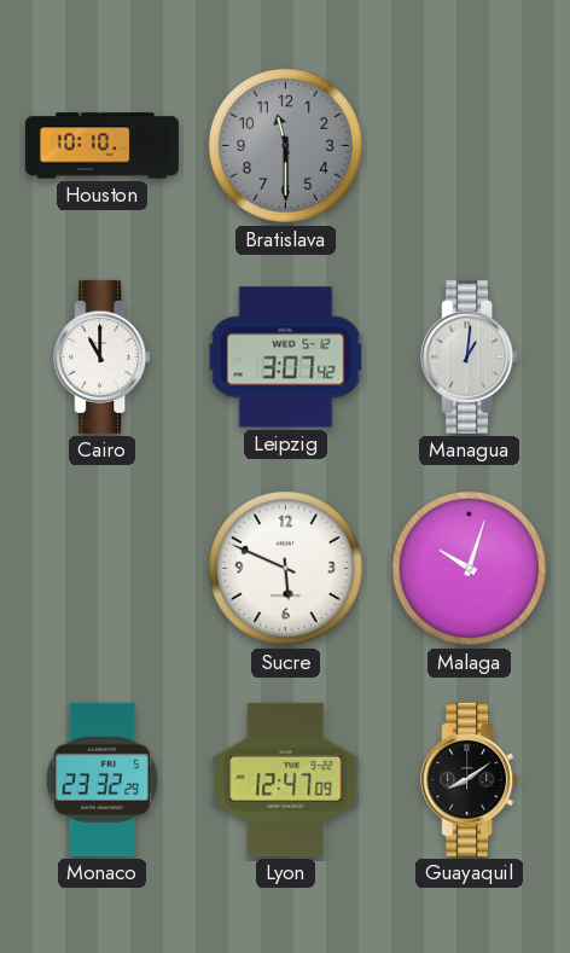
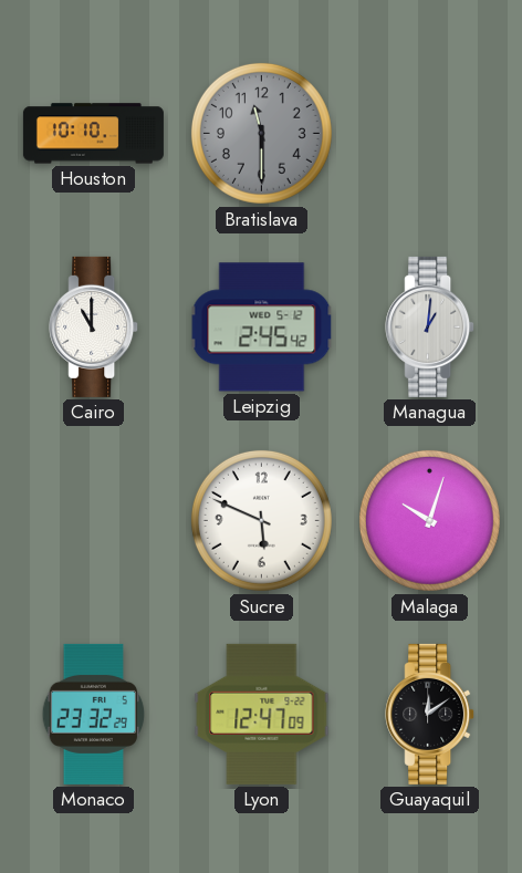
Leipzig: 3:07 -> 2:45
Guayaquil: 8:09 -> 12:09
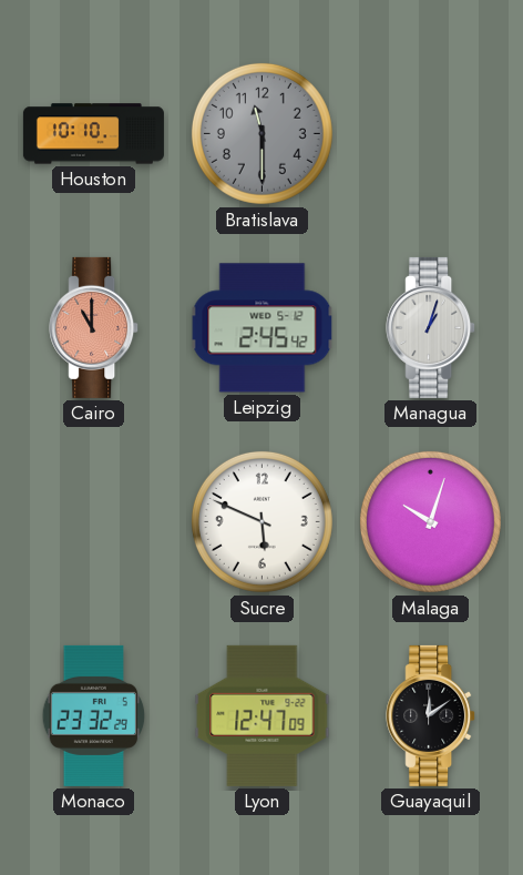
Cairo dial: white -> salmon
Managua: 1:01 -> 1:03
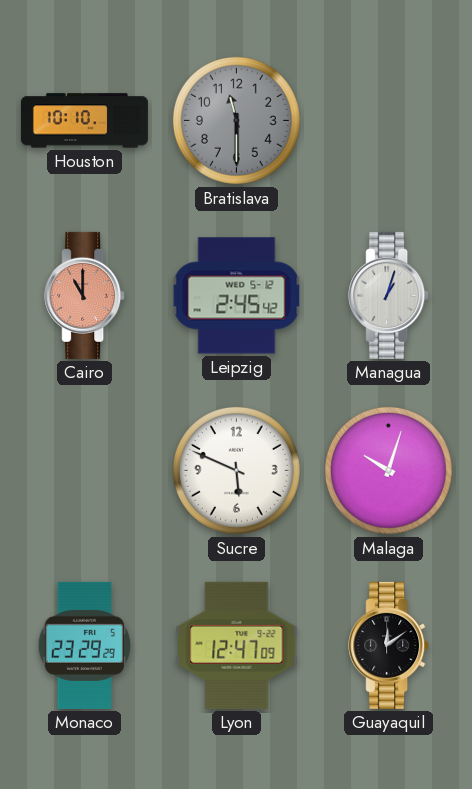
Monaco: 23:32 -> 23:29
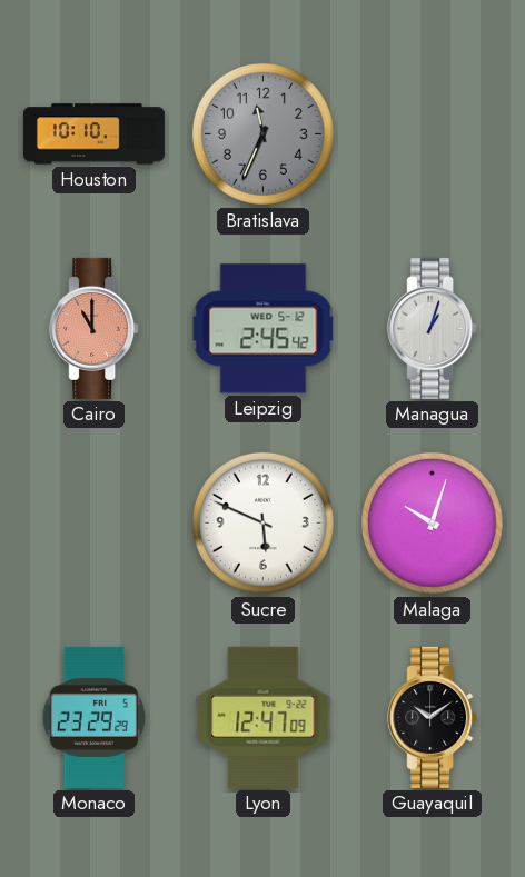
Bratislava: 11:30 -> 11:34
Guayaquil: 12:09 -> 10:09
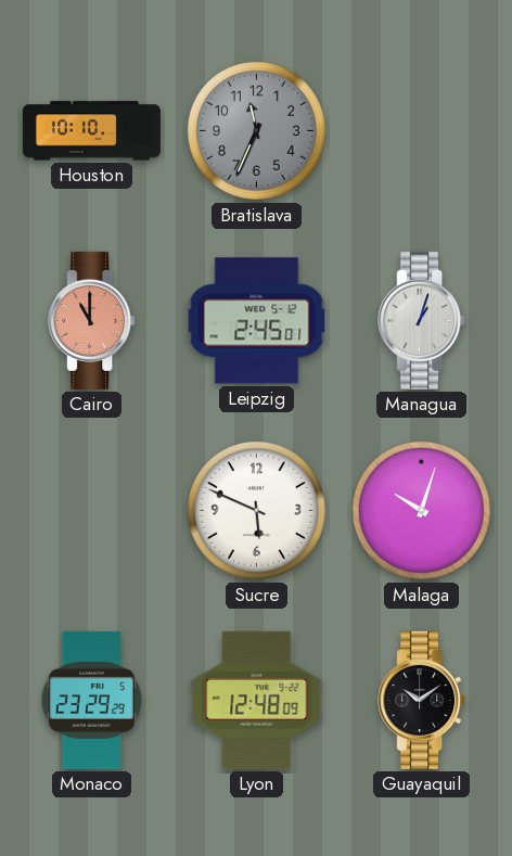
Leipzig: 2:45:42 -> 2:45:01
Lyon: 12:47 -> 12:48
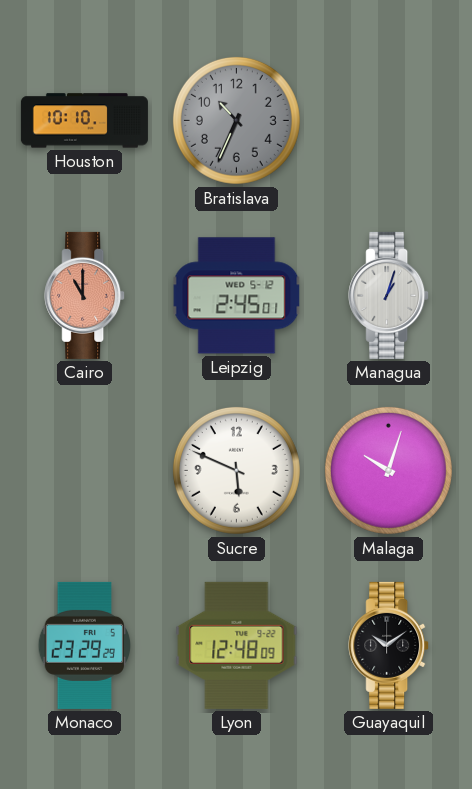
Bratislava: 11:34 -> 10:34
